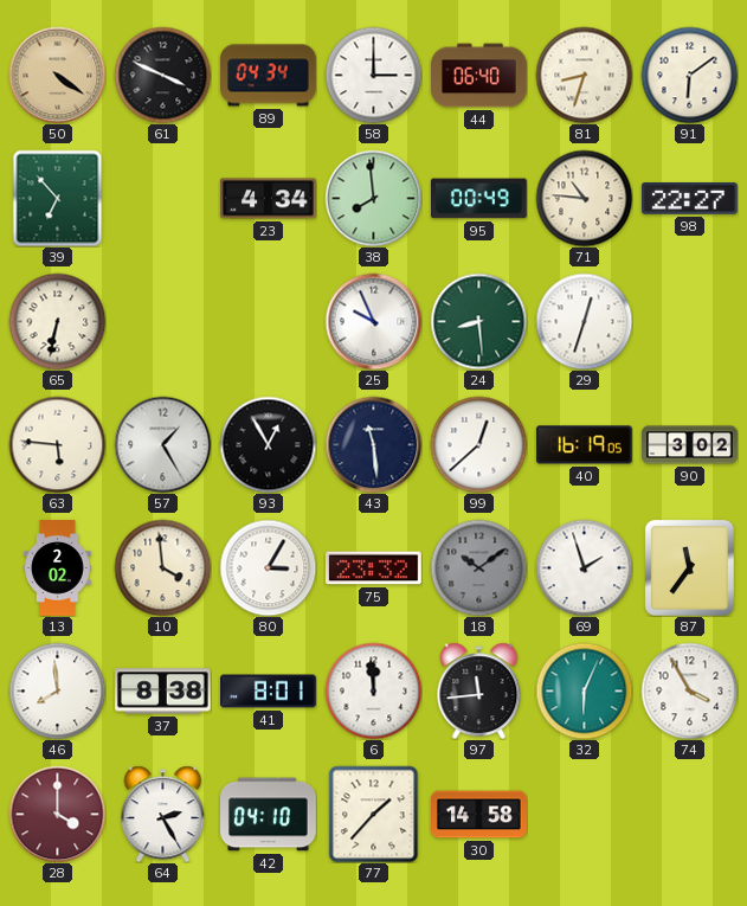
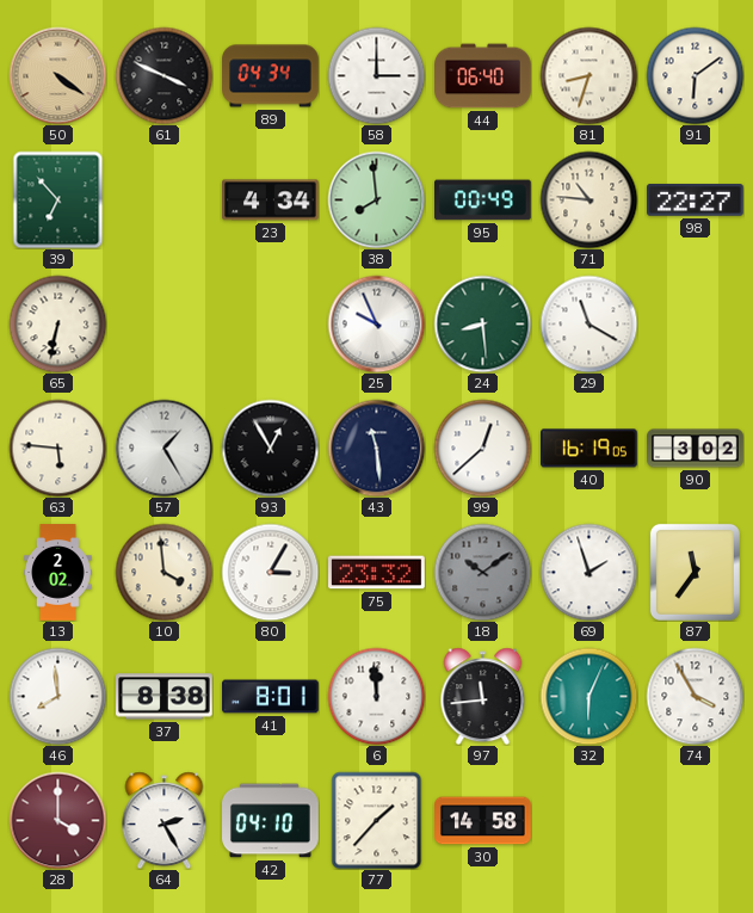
29: 12:33 -> 11:20
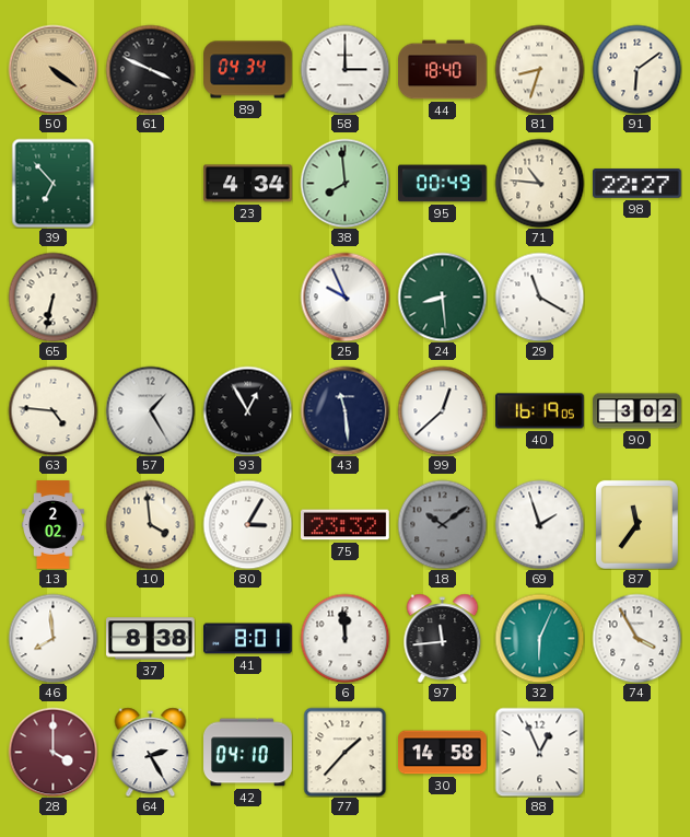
44: 06:40 -> 18:40
63: 5:46 -> 4:46
88: none -> 12:56
